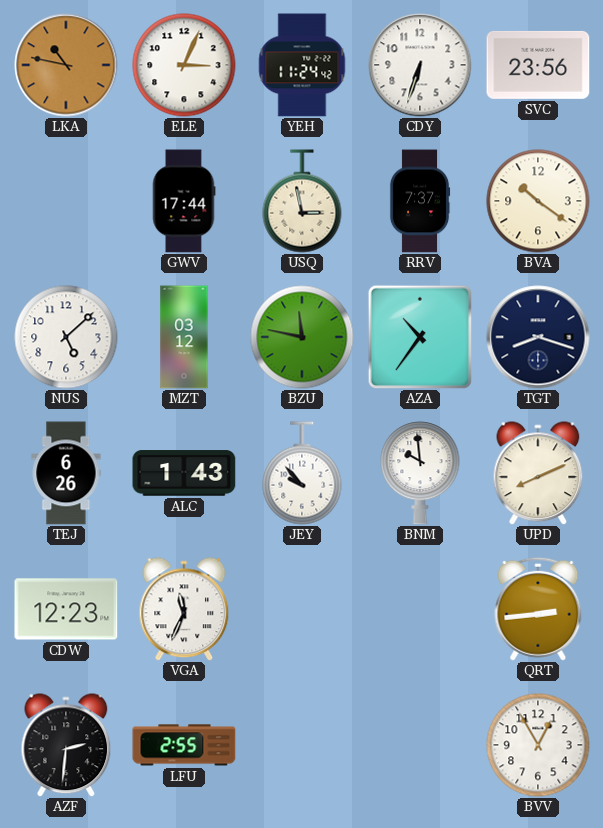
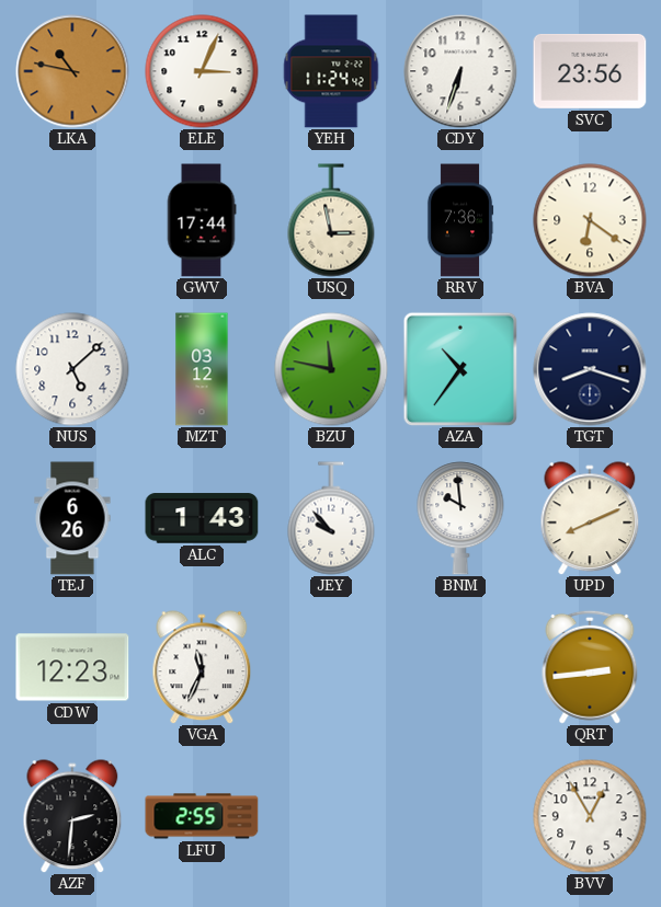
RRV: 7:37 -> 7:36
BVA: 10:21 -> 6:21
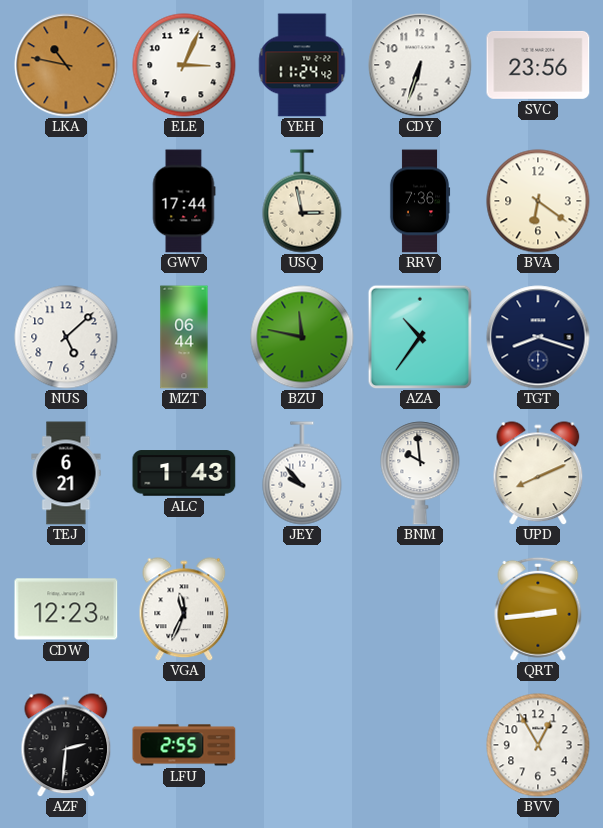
MZT: 03:12 -> 06:44
TEJ: 6:26 -> 6:21
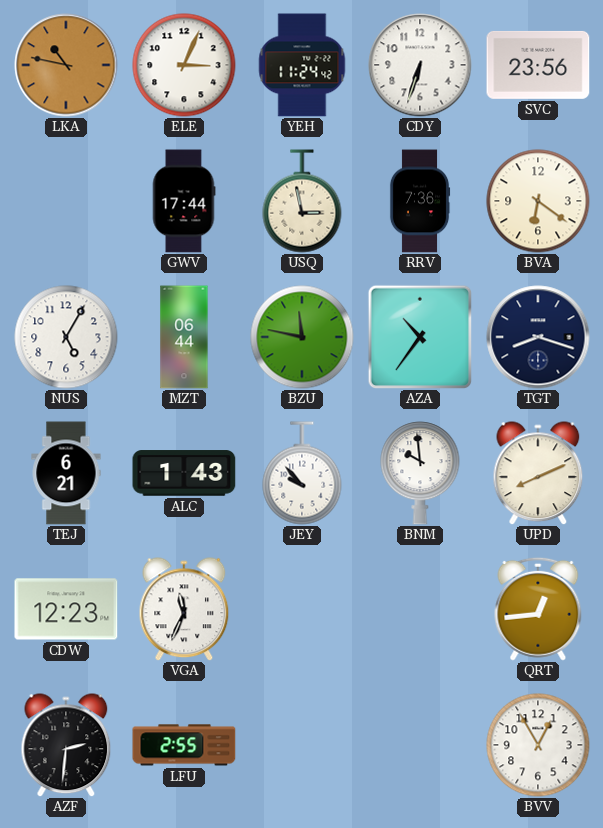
NUS: 5:08 -> 5:05
QRT: 2:44 -> 12:44
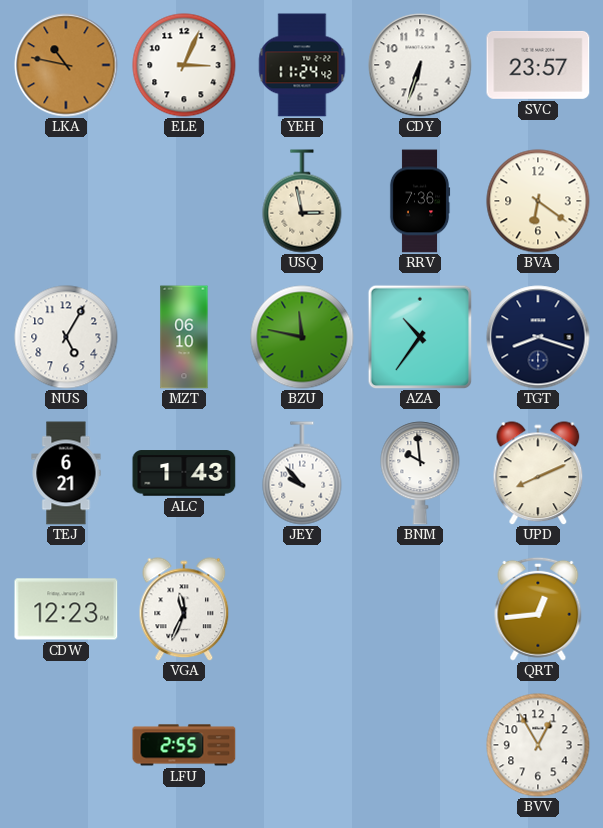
SVC: 23:56 -> 23:57
GWV: 17:44 -> none
MZT: 06:44 -> 06:10
AZF: 2:31 -> none
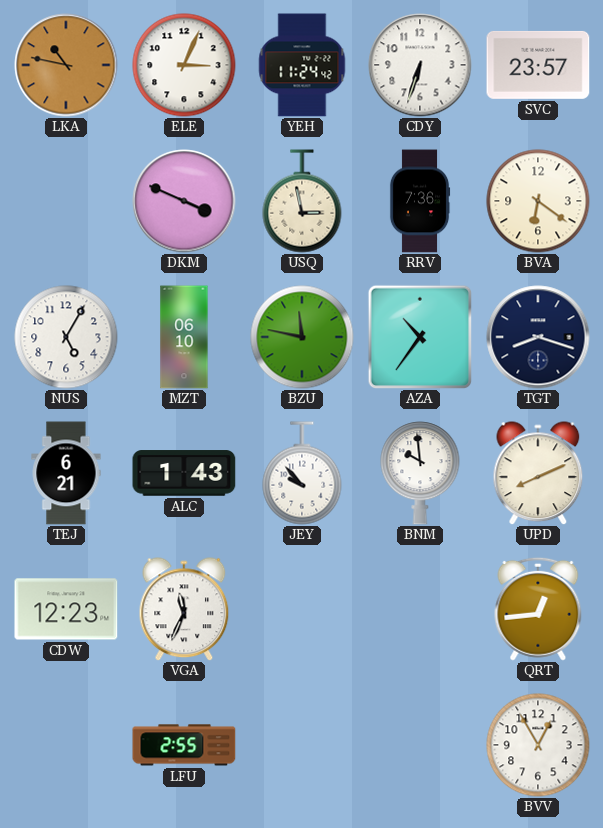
DKM: none -> 3:49
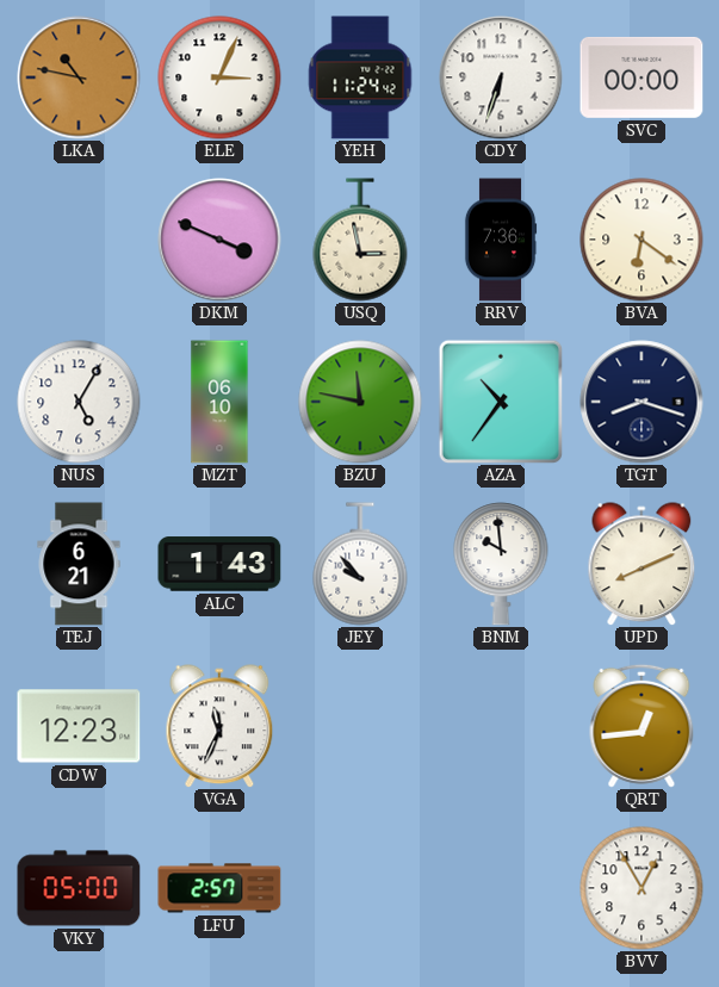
SVC: 23:57 -> 00:00
VKY: none -> 05:00
LFU: 2:55 -> 2:57
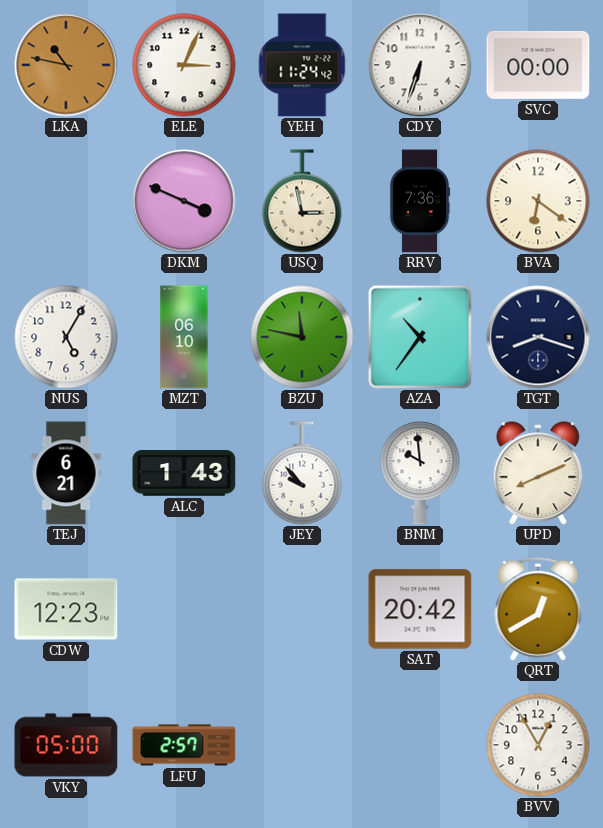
VGA: 11:34 -> none
SAT: none -> 20:42
QRT: 12:44 -> 12:40
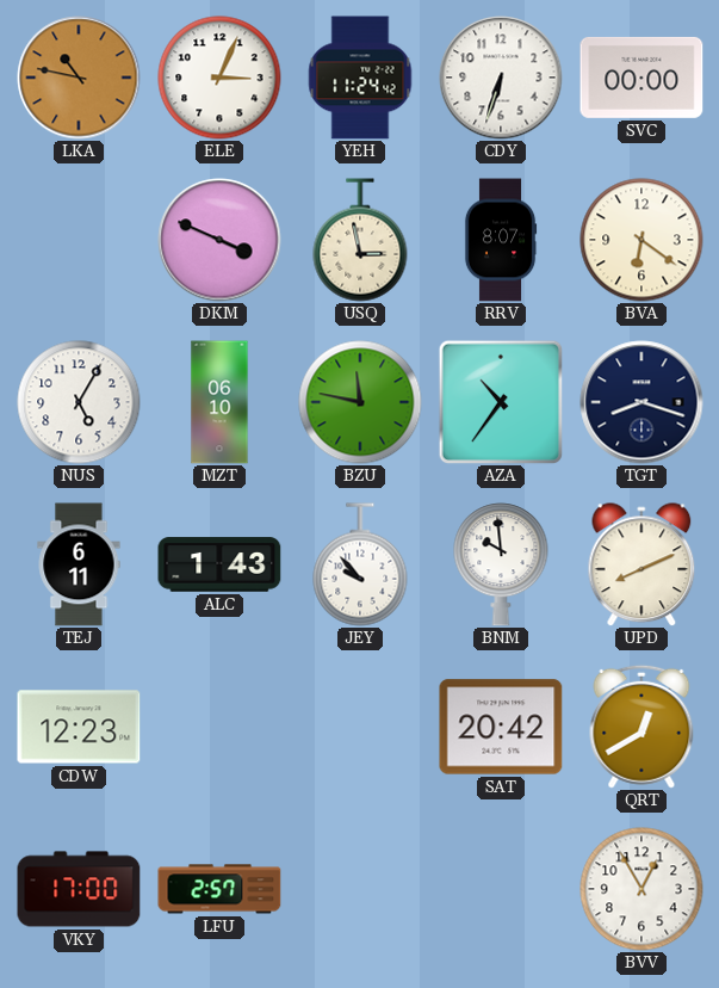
RRV: 7:36 -> 8:07
TEJ: 6:21 -> 6:11
VKY: 05:00 -> 17:00
